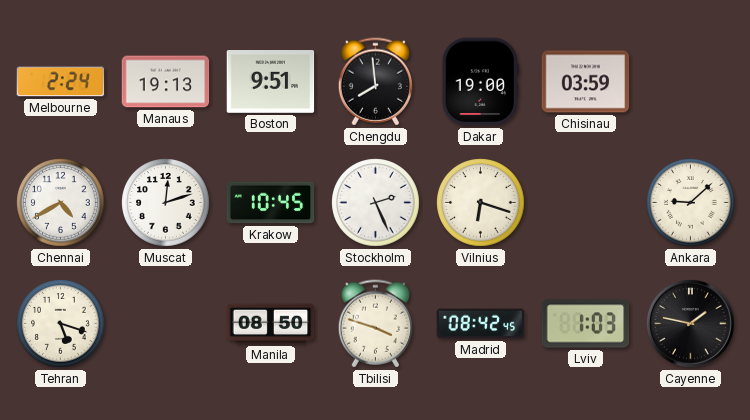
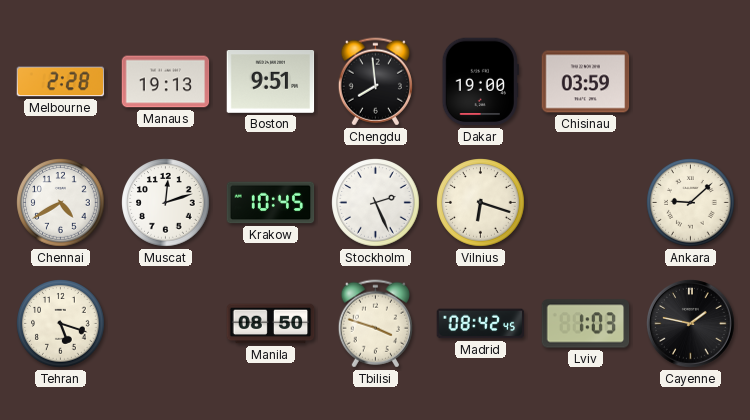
Melbourne: 2:24 -> 2:28
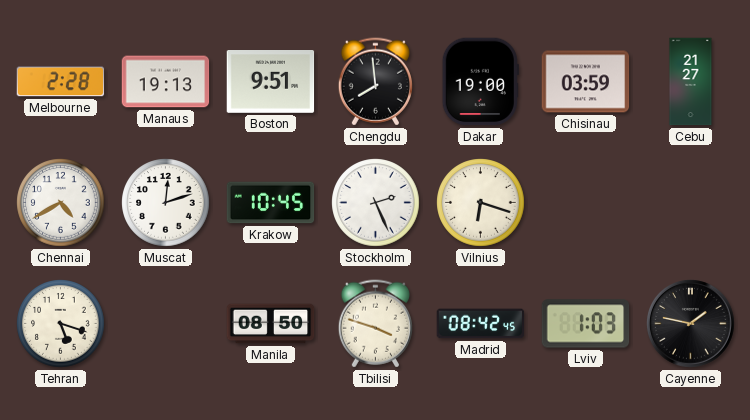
Cebu: none -> 21:27
Ankara: 9:08 -> none
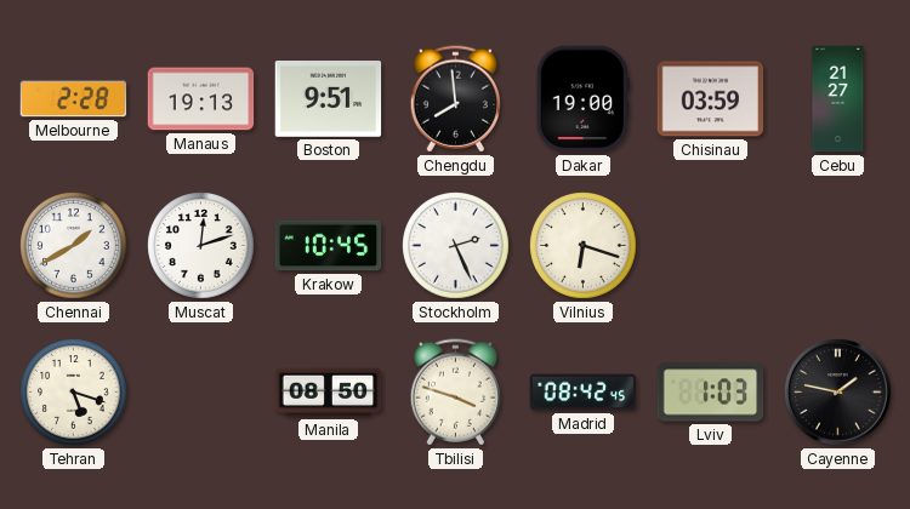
Chennai: 4:40 -> 1:40
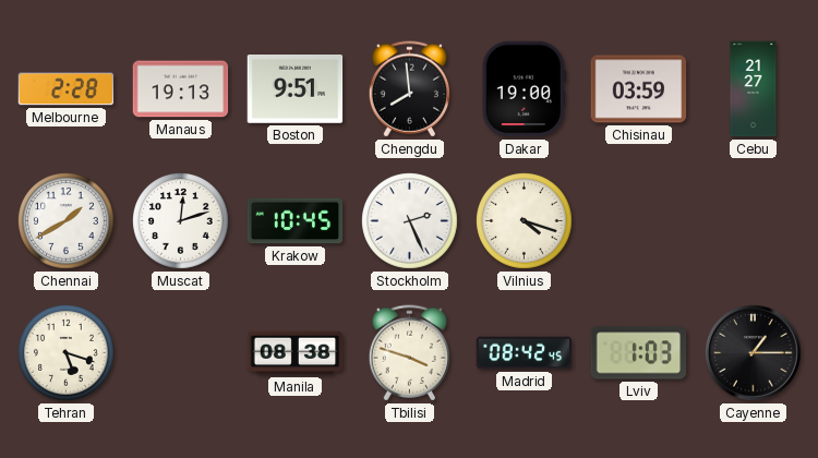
Vilnius: 6:18 -> 4:18
Manila: 08:50 -> 08:38
Cayenne: 1:47 -> 1:15
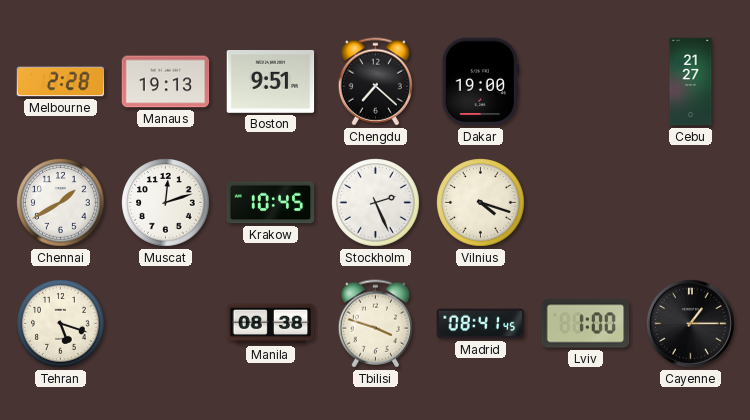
Chengdu: 7:59 -> 7:22
Chisinau: 03:59 -> none
Madrid: 08:42 -> 08:41
Lviv: 1:03 -> 1:00
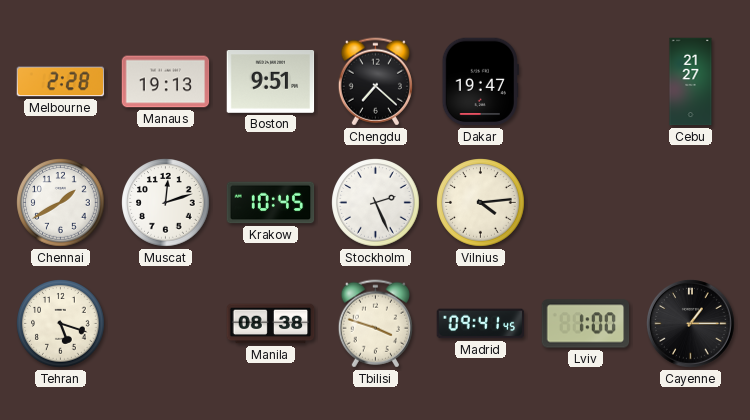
Dakar: 19:00 -> 19:47
Vilnius: 4:18 -> 4:14
Madrid: 08:41 -> 09:41
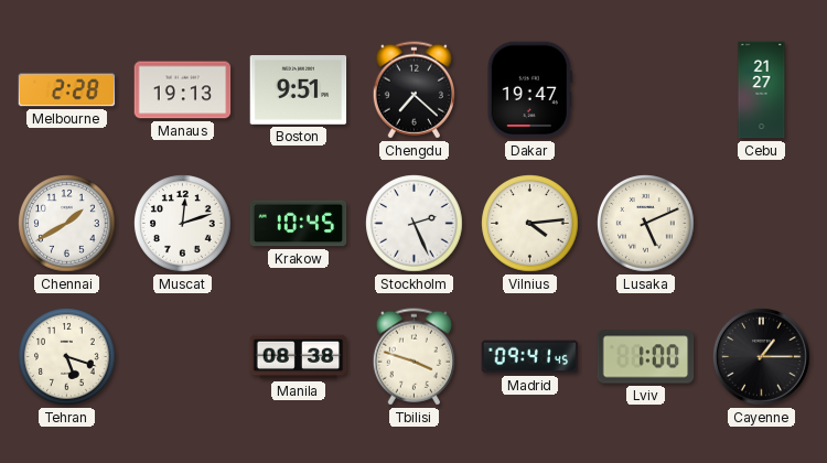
Lusaka: none -> 5:11
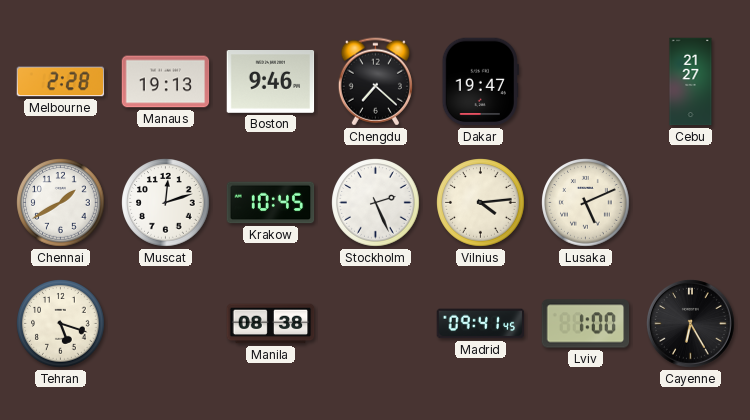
Boston: 9:51 -> 9:46
Tbilisi: 3:48 -> none
Cayenne: 1:15 -> 6:25
